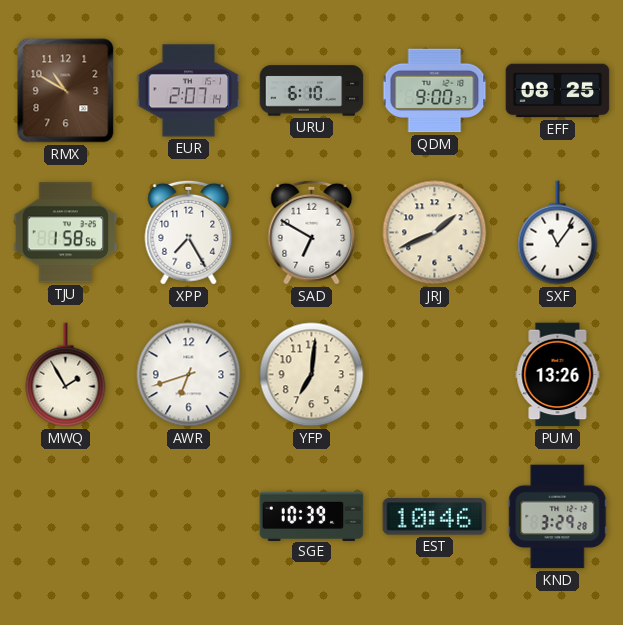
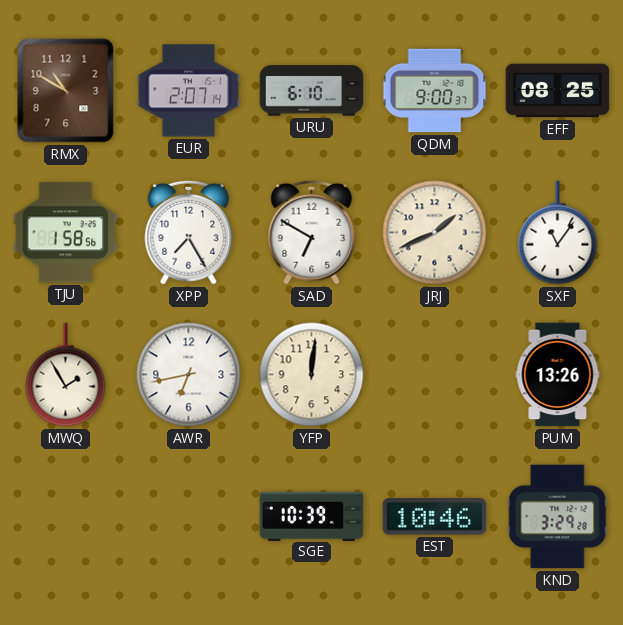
AWR: 6:42 -> 6:43
YFP: 7:01 -> 12:01
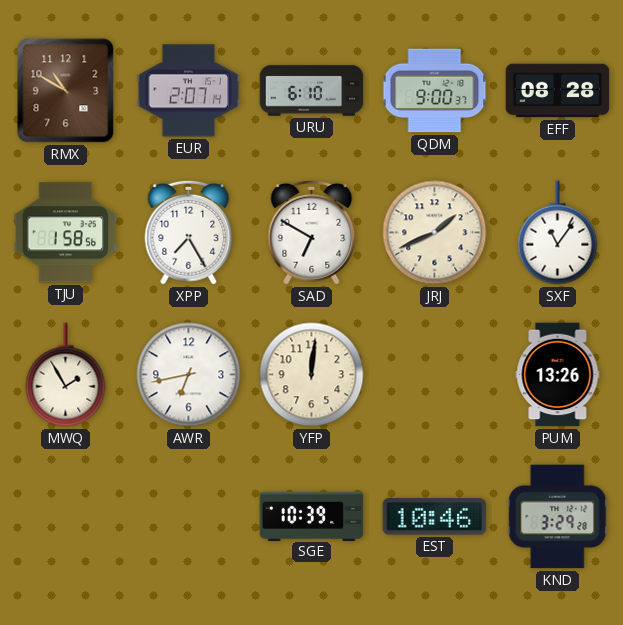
EFF: 08:25 -> 08:28
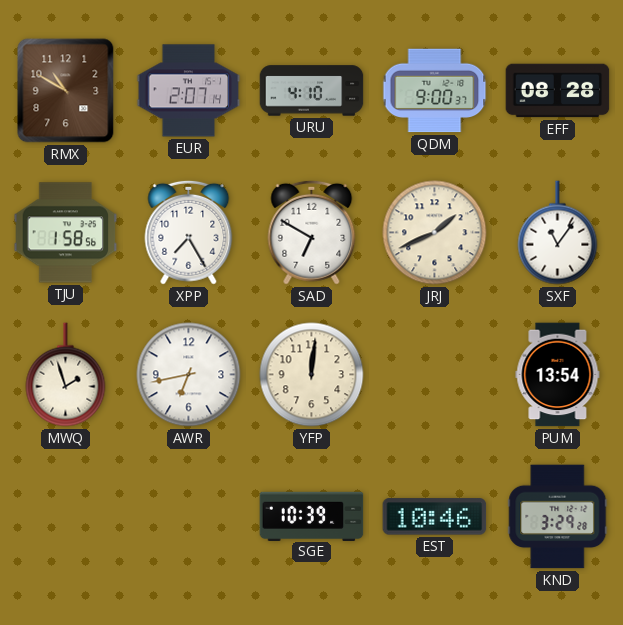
URU: 6:10 -> 4:10
MWQ: 1:55 -> 1:57
PUM: 13:26 -> 13:54
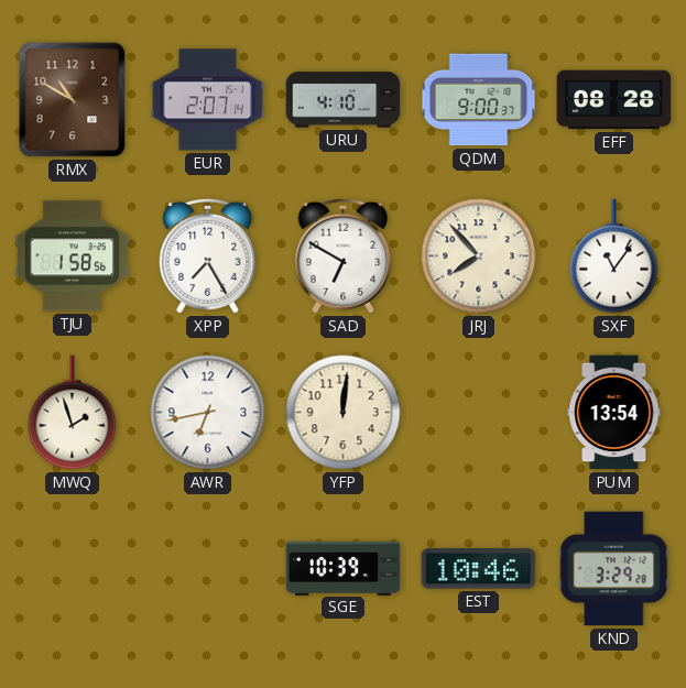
JRJ: 1:41 -> 7:53
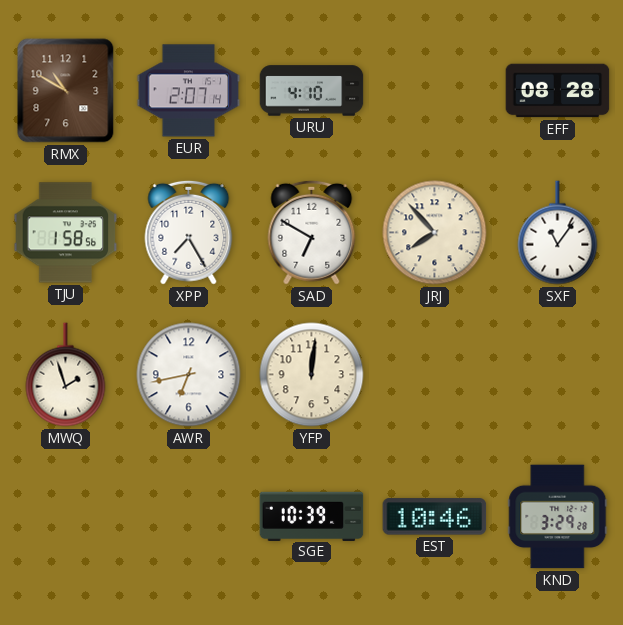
QDM: 9:00 -> none
PUM: 13:54 -> none
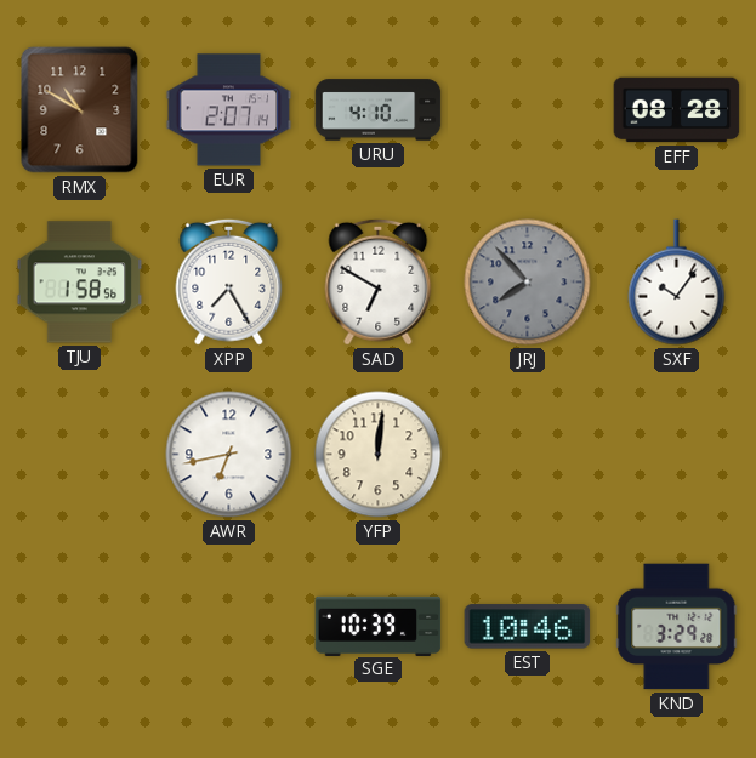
JRJ dial: cream -> grey
SXF: 11:06 -> 10:06
MWQ: 1:57 -> none
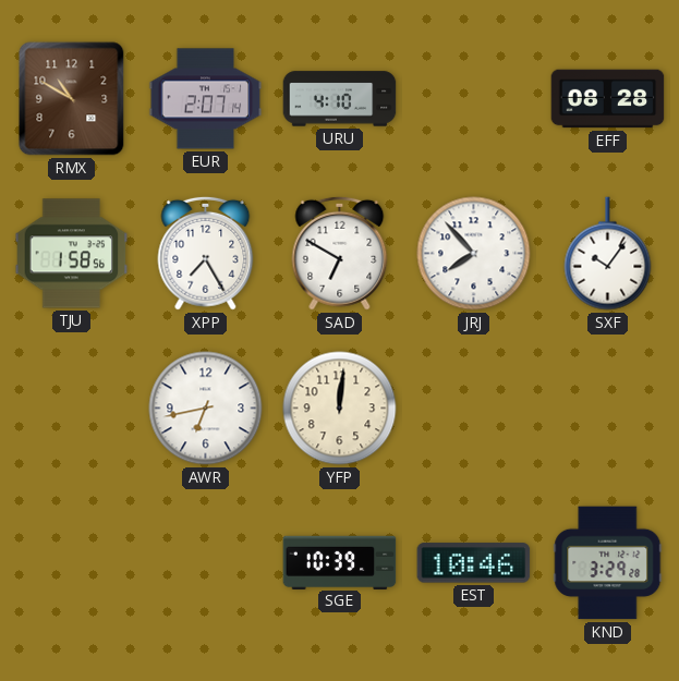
JRJ dial: grey -> white
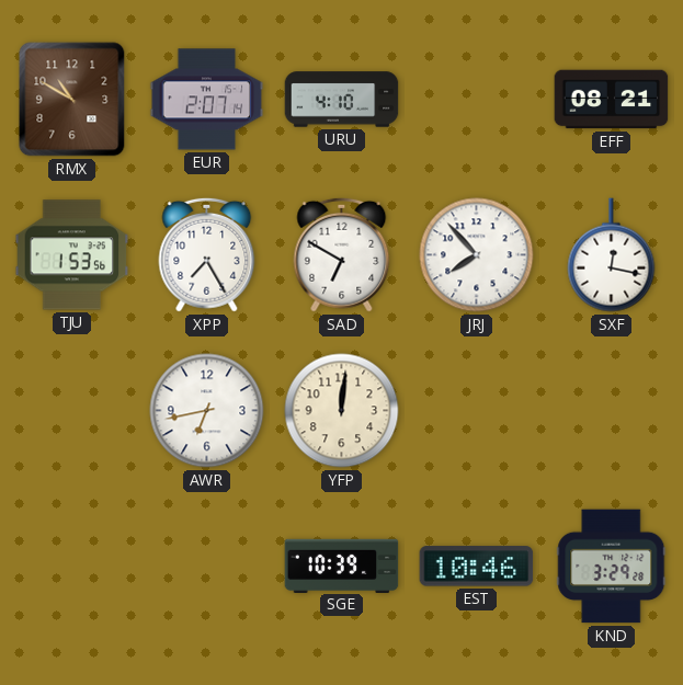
EFF: 08:28 -> 08:21
TJU: 1:58 -> 1:53
SXF: 10:06 -> 12:17
